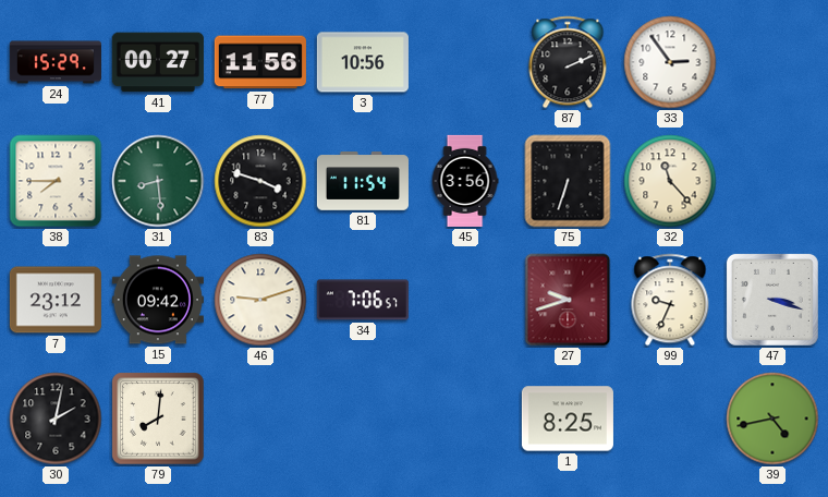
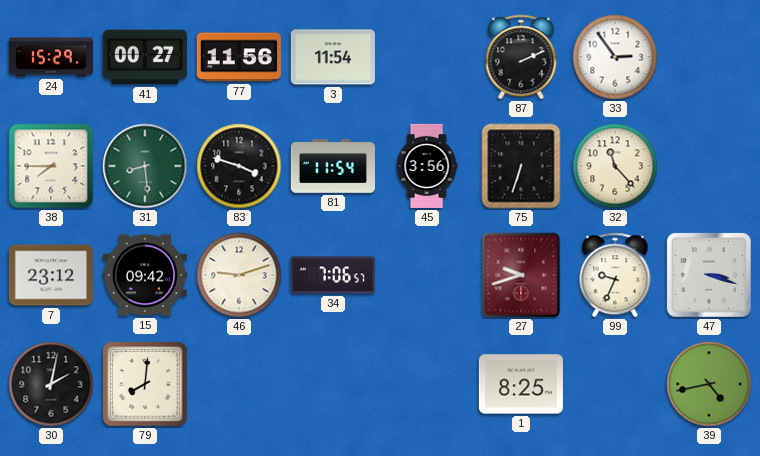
3: 10:56 -> 11:54
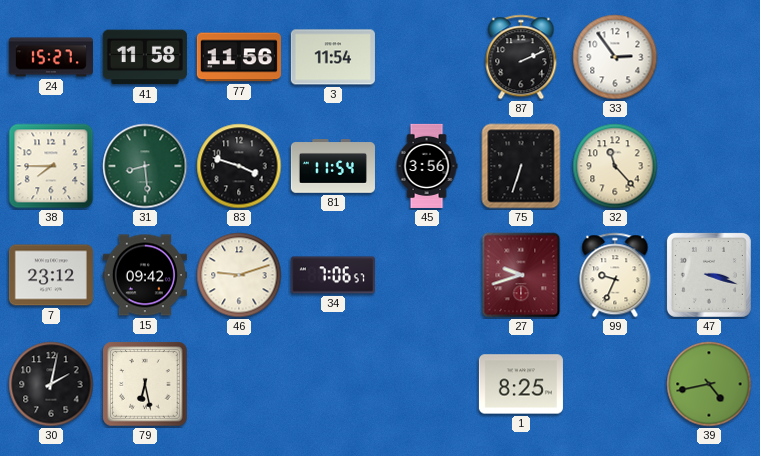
24: 15:29 -> 15:27
41: 00:27 -> 11:58
79: 8:01 -> 6:28
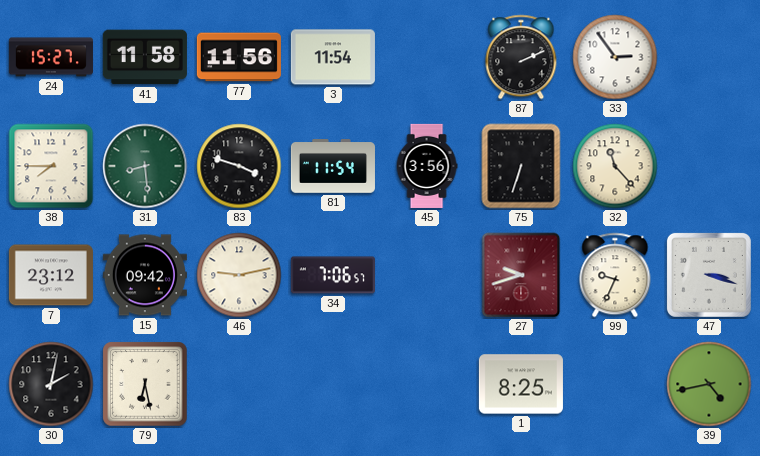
46: 9:12 -> 9:13
